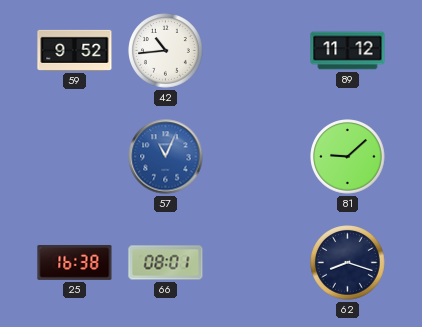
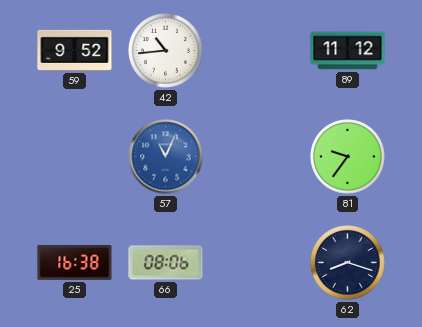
81: 9:08 -> 9:36
66: 08:01 -> 08:06
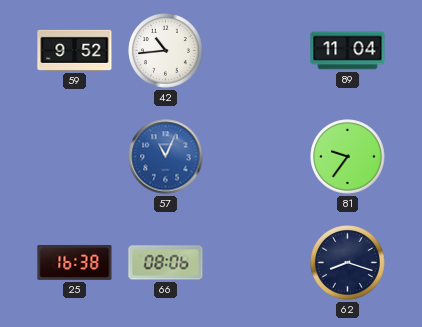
89: 11:12 -> 11:04
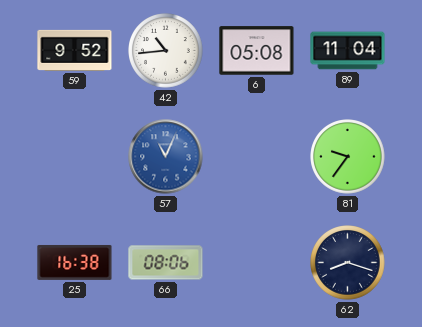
6: none -> 05:08
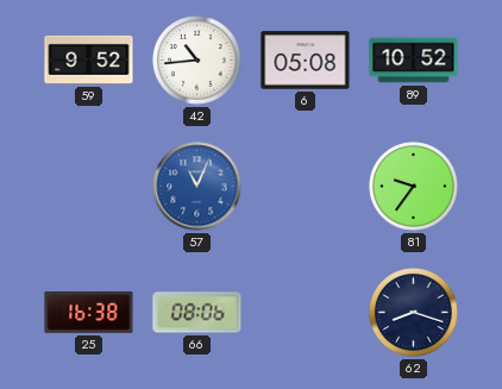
89: 11:04 -> 10:52
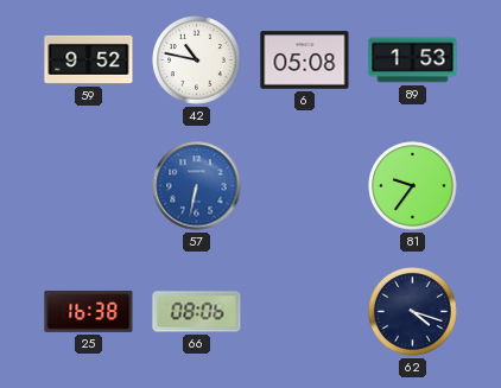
42: 10:44 -> 10:47
89: 10:52 -> 1:53
57: 11:04 -> 6:32
62: 8:18 -> 4:18
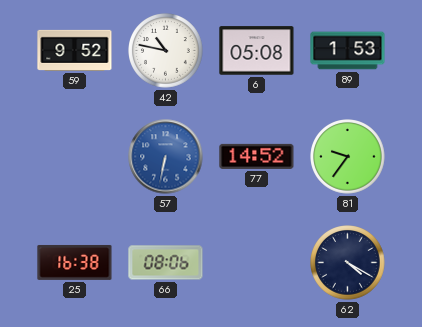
77: none -> 14:52
62: 4:18 -> 4:20
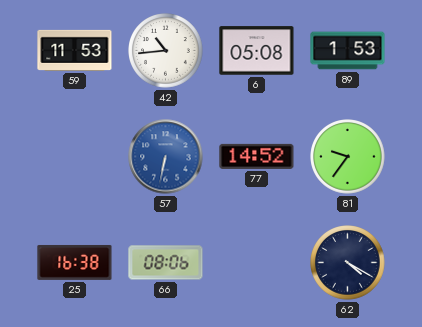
59: 9:52 -> 11:53
42: 10:47 -> 10:44
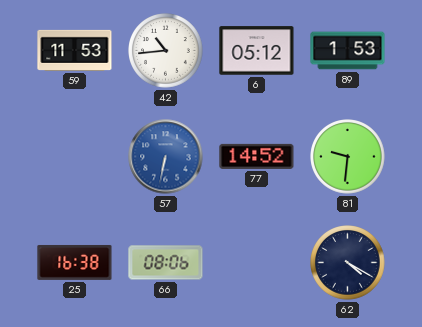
6: 05:08 -> 05:12
81: 9:36 -> 9:31
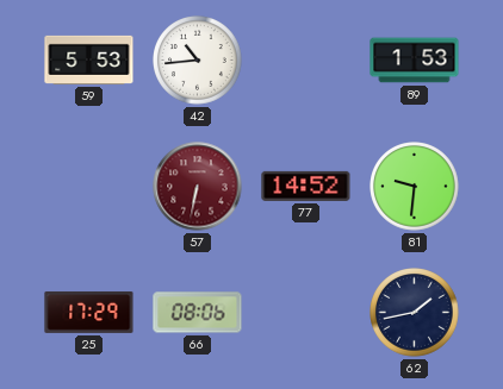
59: 11:53 -> 5:53
6: 05:12 -> none
57 dial: blue -> burgundy
25: 16:38 -> 17:29
62: 4:20 -> 1:43
